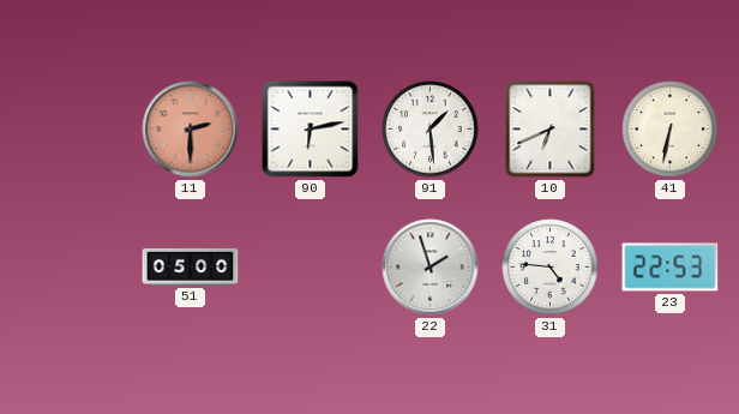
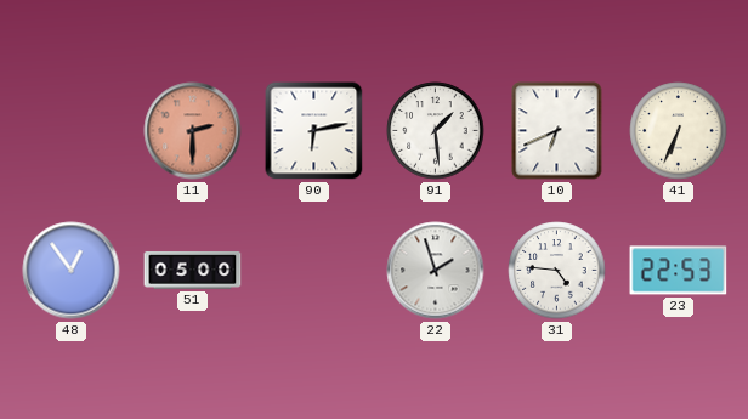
41: 6:32 -> 6:34
48: none -> 12:54
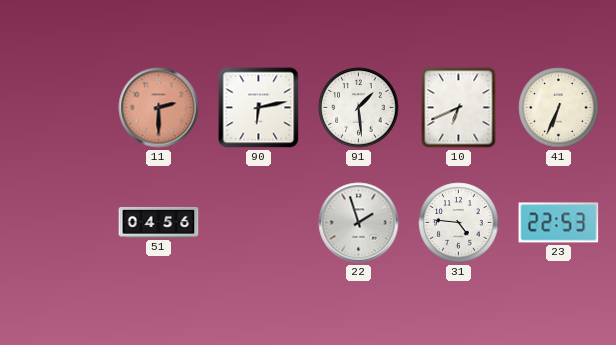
48: 12:54 -> none
51: 05:00 -> 04:56
